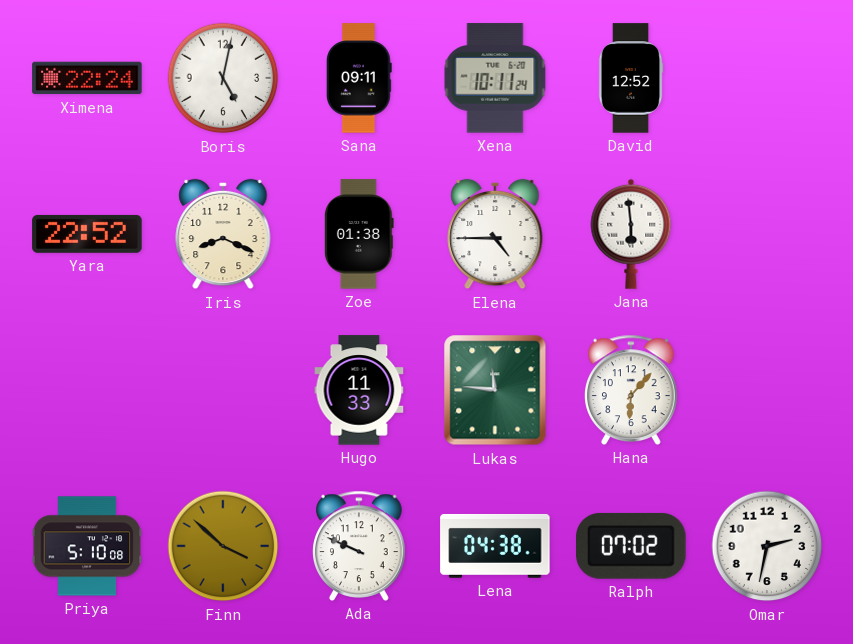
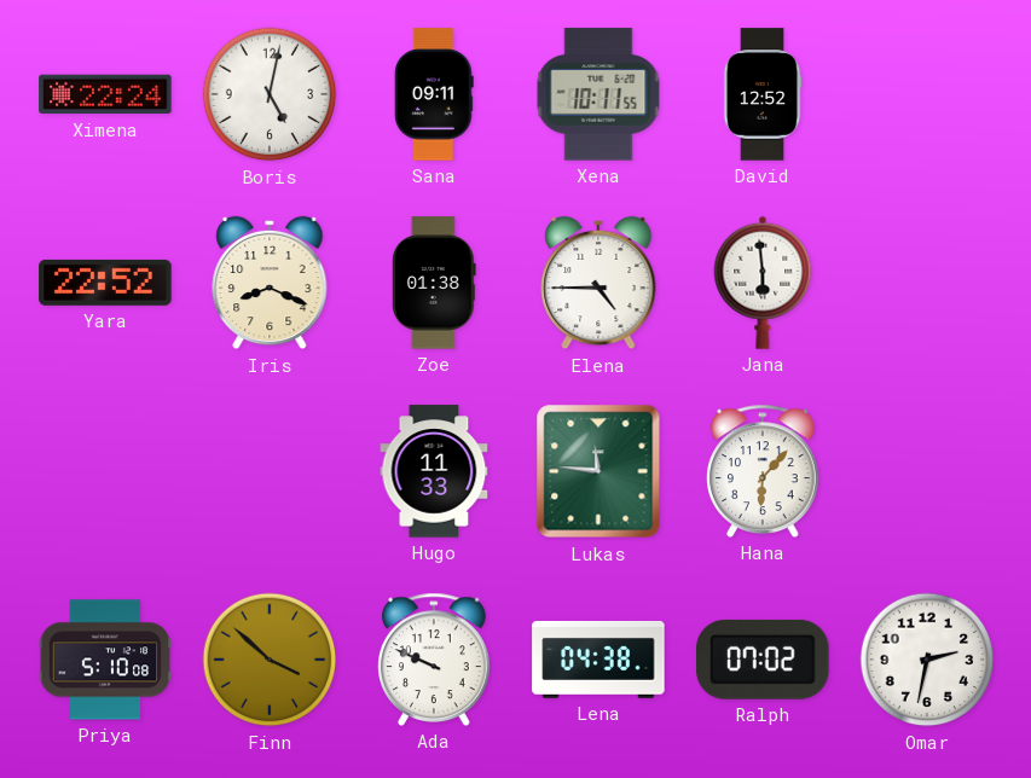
Xena: 10:11:24 -> 10:11:55
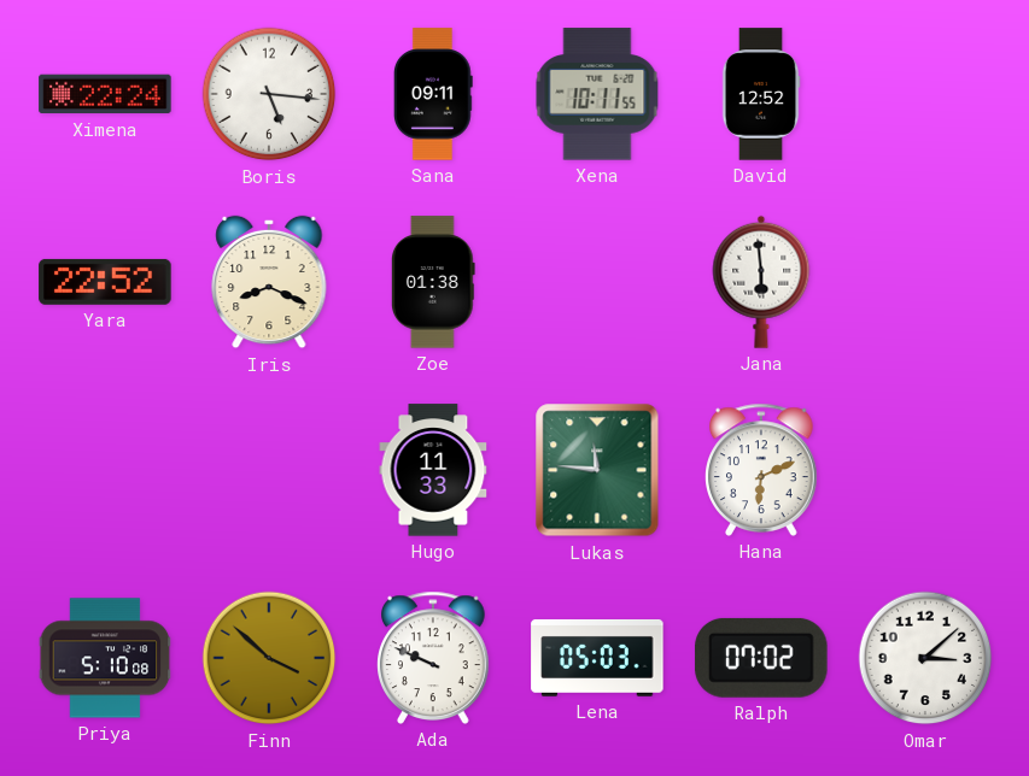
Boris: 5:02 -> 5:16
Elena: 4:45 -> none
Hana: 6:07 -> 6:11
Lena: 04:38 -> 05:03
Omar: 2:32 -> 3:08
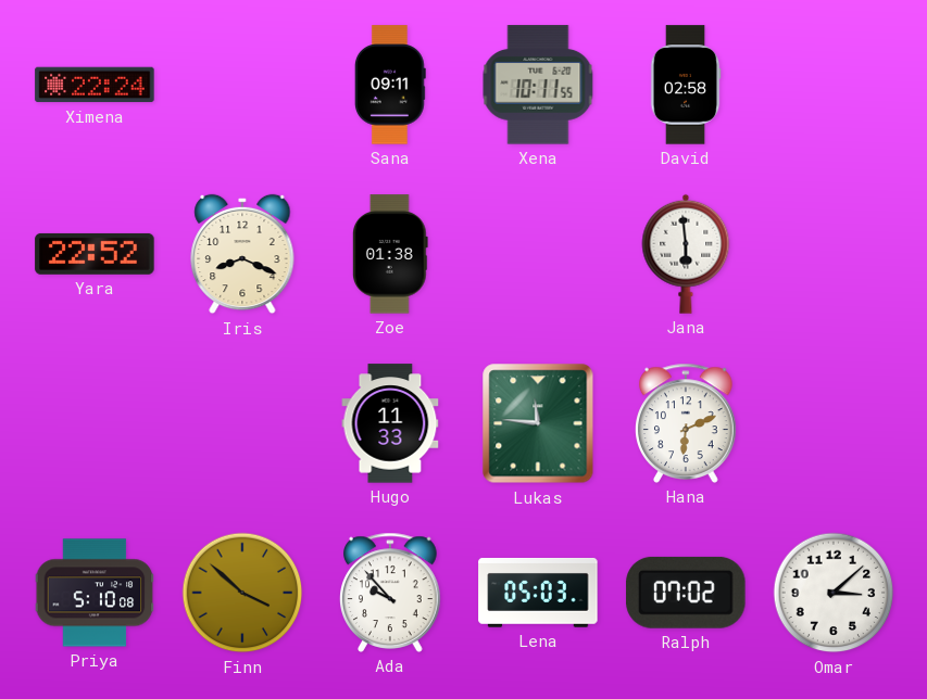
Boris: 5:16 -> none
David: 12:52 -> 02:58
Ada: 9:49 -> 9:53
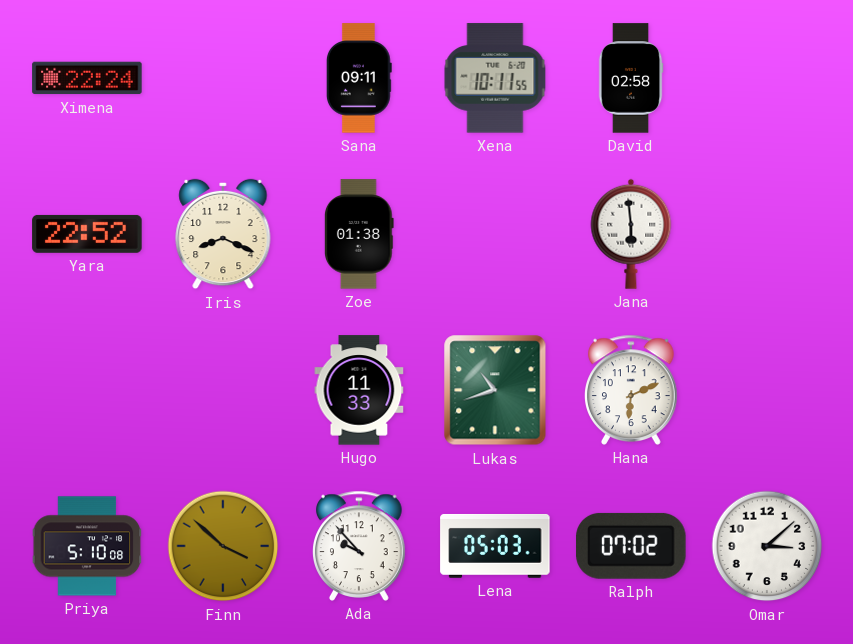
Lukas: 11:46 -> 10:42
